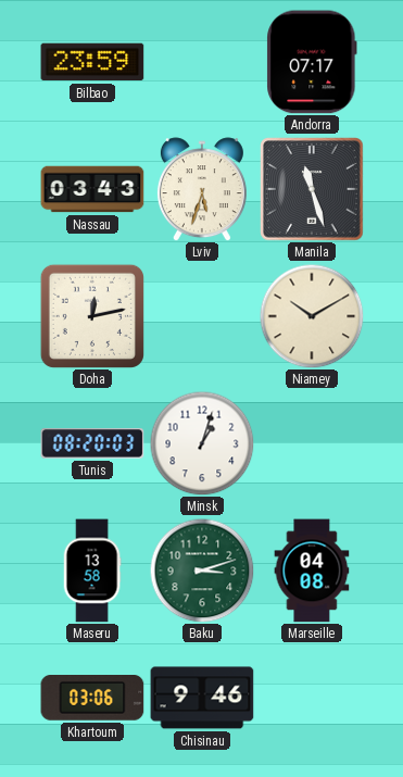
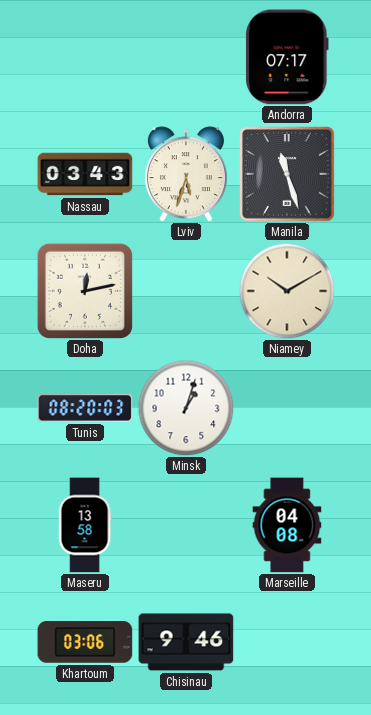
Bilbao: 23:59 -> none
Baku: 3:12 -> none
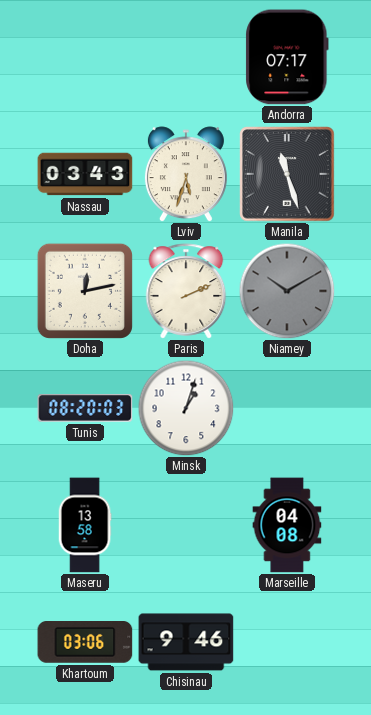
Paris: none -> 2:11
Niamey dial: cream -> grey
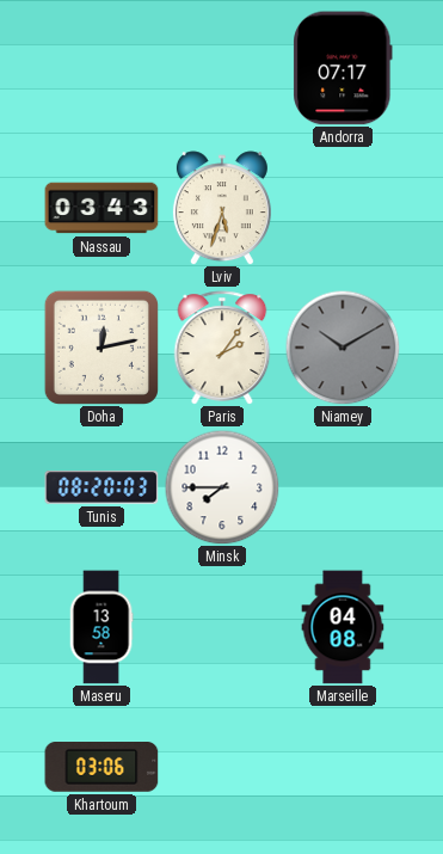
Manila: 11:27 -> none
Paris: 2:11 -> 2:06
Minsk: 1:03 -> 7:45
Chisinau: 9:46 -> none
